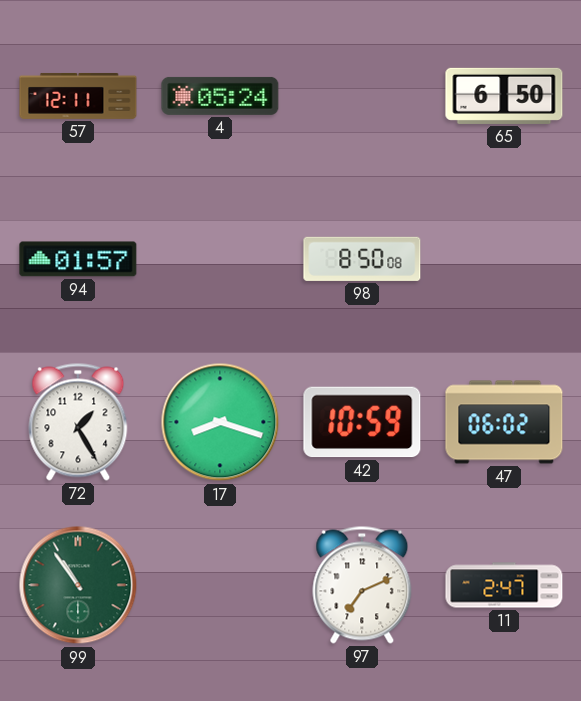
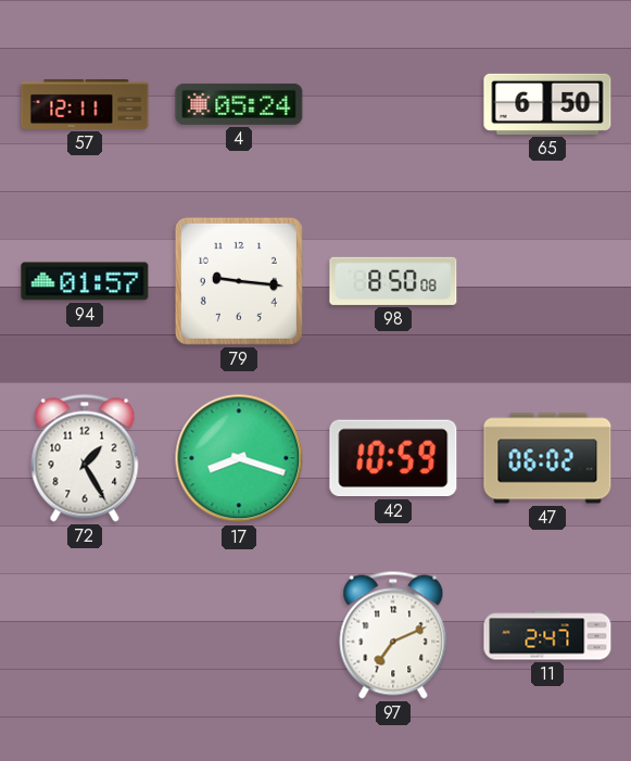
79: none -> 9:16
99: 10:54 -> none
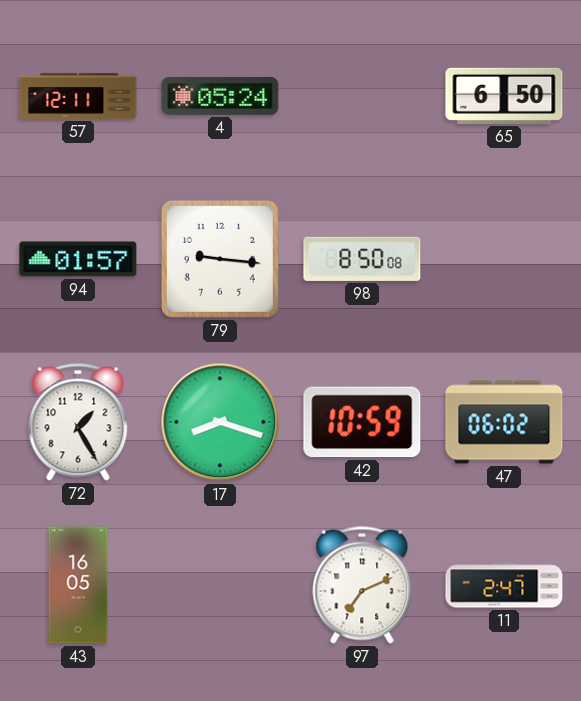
43: none -> 16:05
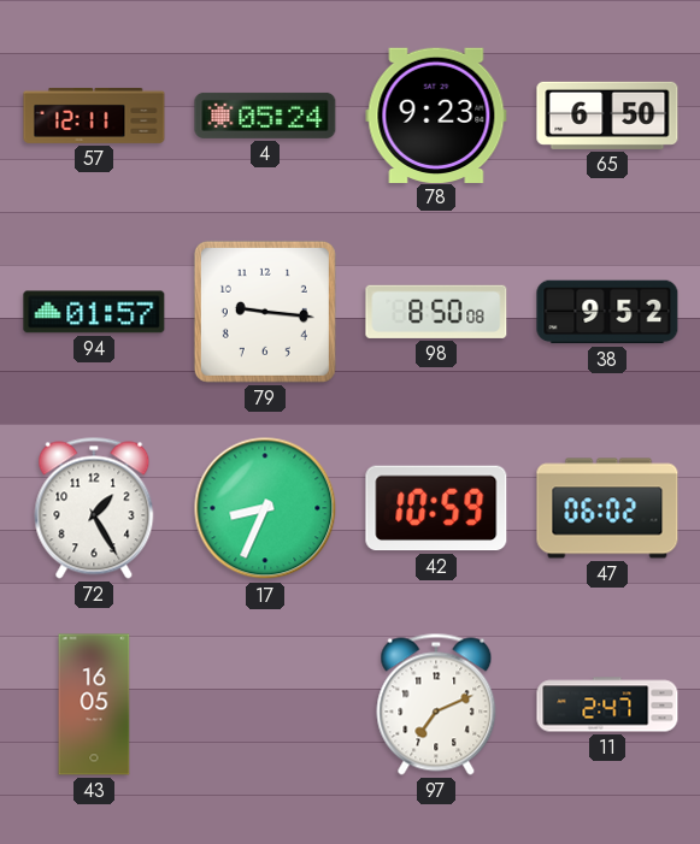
78: none -> 9:23
38: none -> 9:52
17: 8:18 -> 8:34
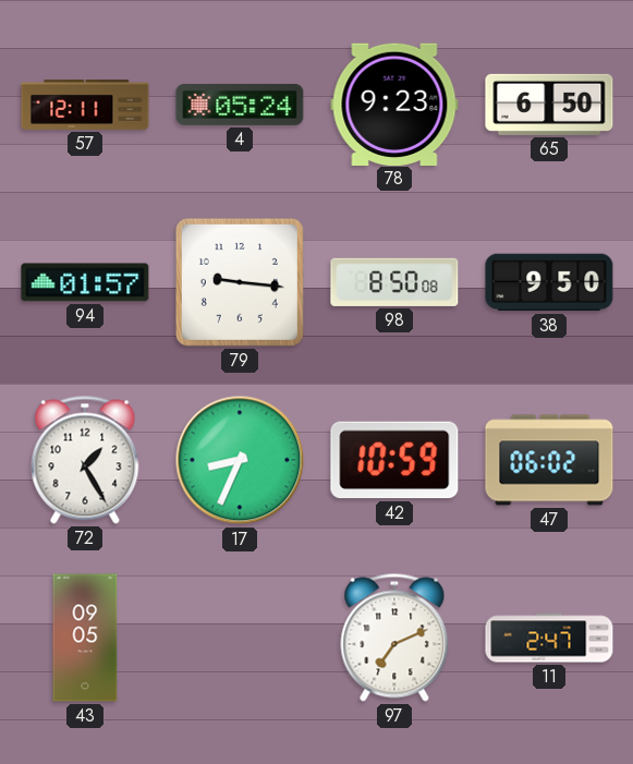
38: 9:52 -> 9:50
43: 16:05 -> 09:05
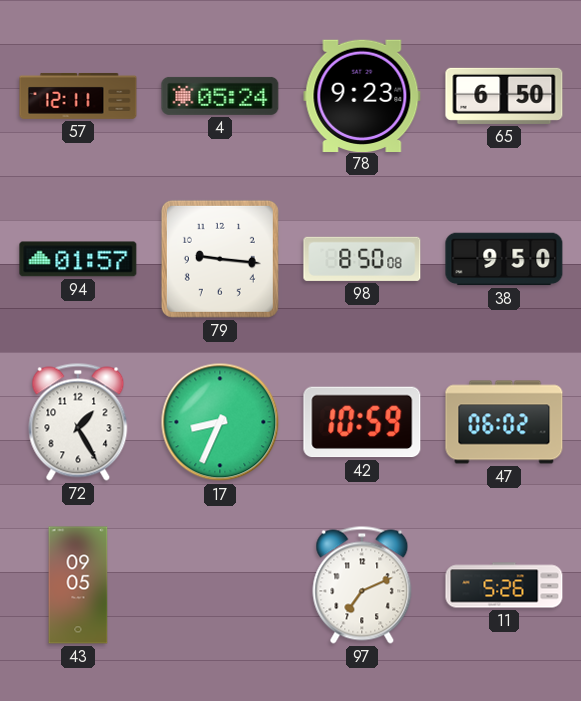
11: 2:47 -> 5:26
